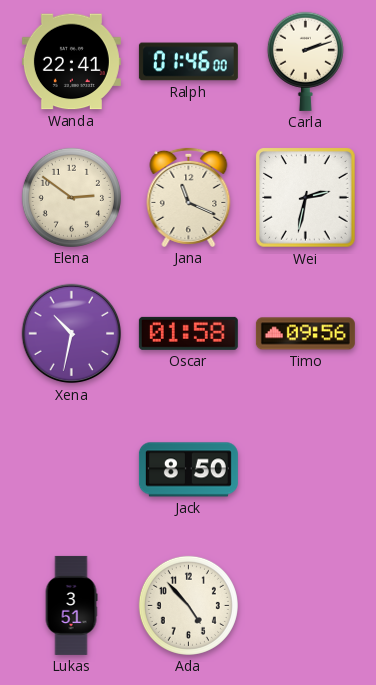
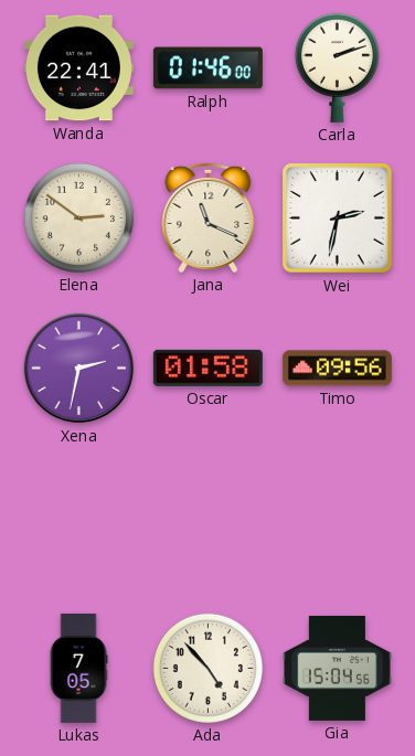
Xena: 10:32 -> 2:32
Jack: 8:50 -> none
Lukas: 3:51 -> 7:05
Gia: none -> 15:04
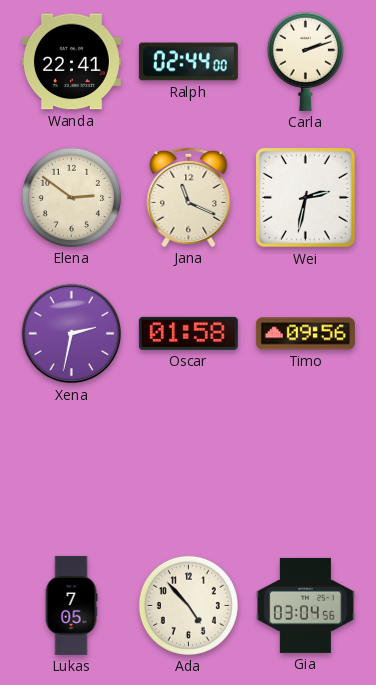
Ralph: 01:46 -> 02:44
Gia: 15:04 -> 03:04
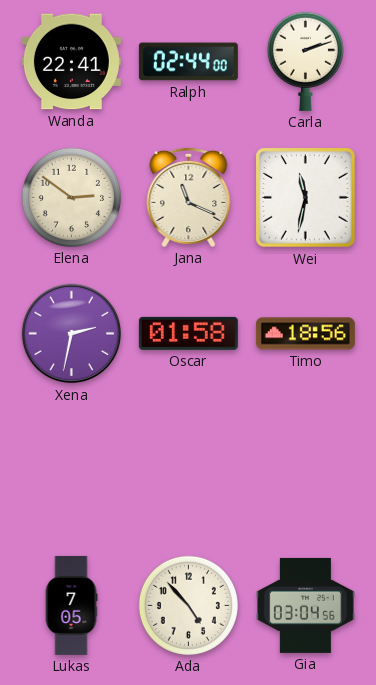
Wei: 2:32 -> 11:32
Timo: 09:56 -> 18:56
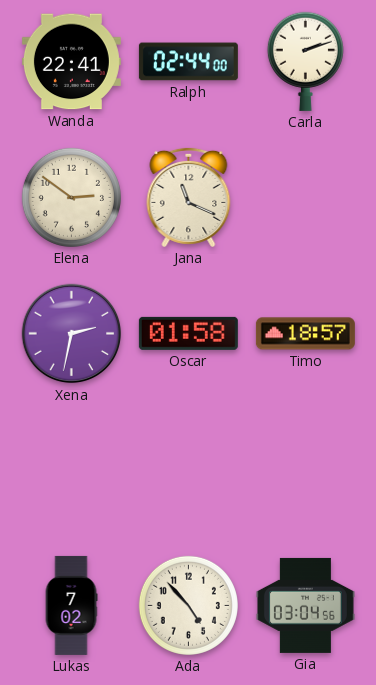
Wei: 11:32 -> none
Timo: 18:56 -> 18:57
Lukas: 7:05 -> 7:02
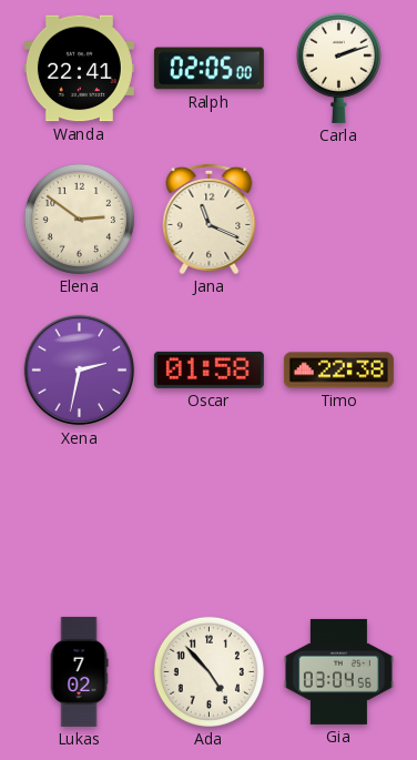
Ralph: 02:44 -> 02:05
Timo: 18:57 -> 22:38
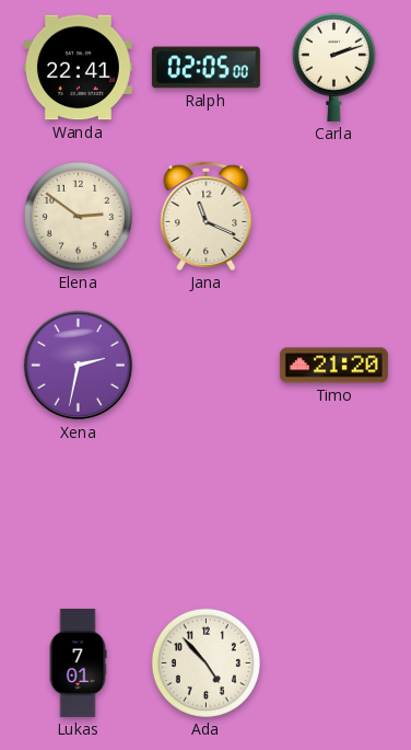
Oscar: 01:58 -> none
Timo: 22:38 -> 21:20
Lukas: 7:02 -> 7:01
Gia: 03:04 -> none
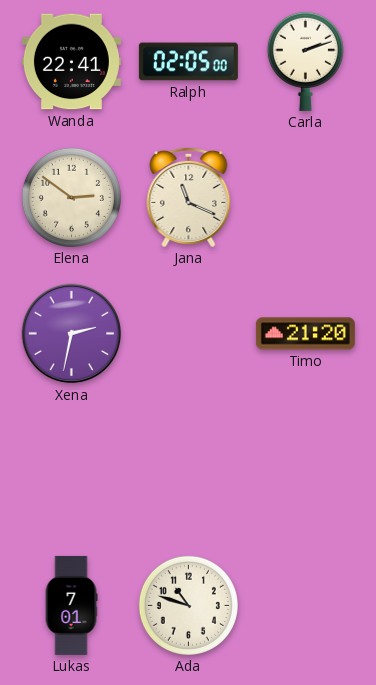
Ada: 4:53 -> 10:48
